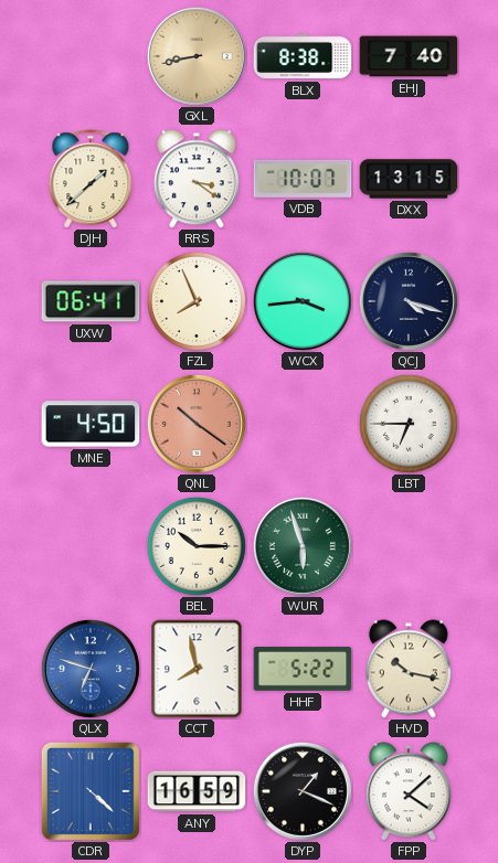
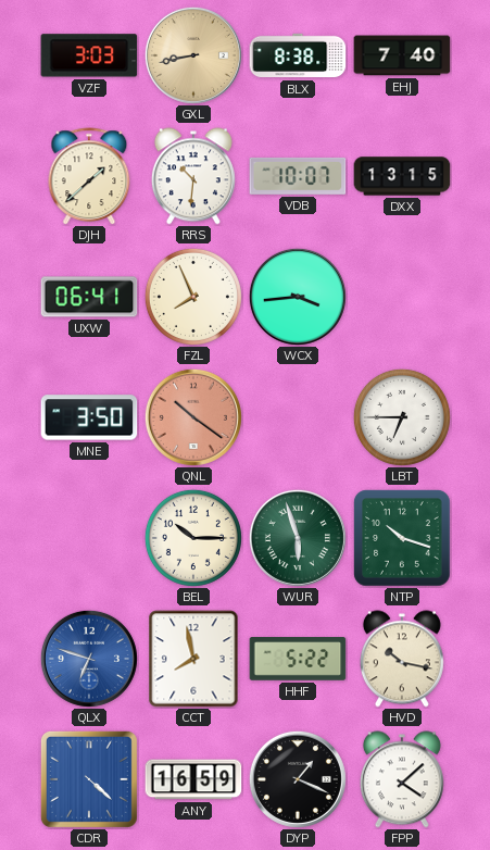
VZF: none -> 3:03
RRS: 3:21 -> 10:31
QCJ: 4:18 -> none
MNE: 4:50 -> 3:50
NTP: none -> 10:18
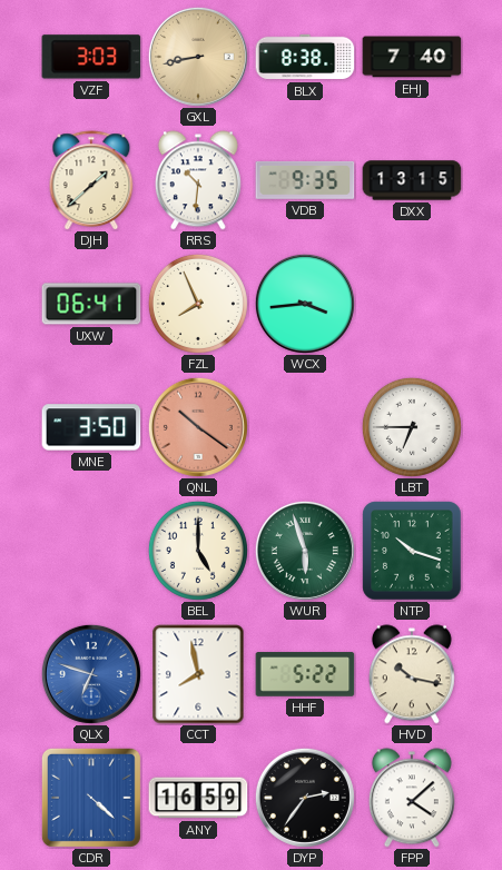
VDB: 10:07 -> 9:35
BEL: 10:15 -> 5:00
DYP: 1:19 -> 2:36
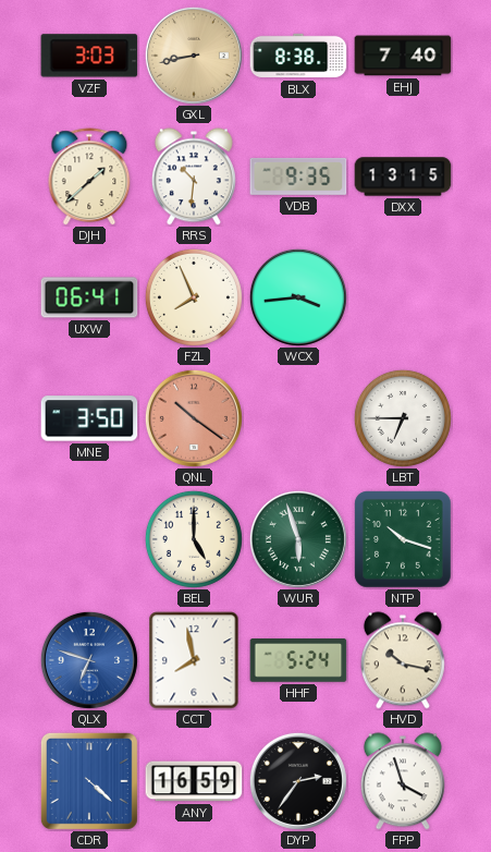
HHF: 5:22 -> 5:24
FPP: 4:08 -> 3:57
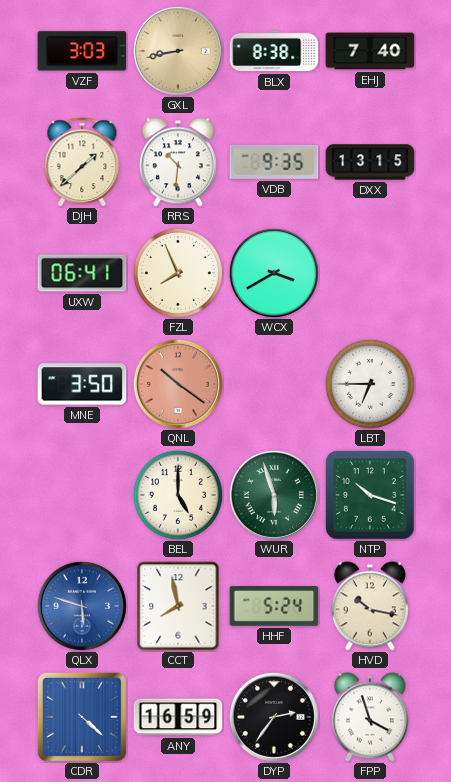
WCX: 3:44 -> 3:40
QLX: 6:48 -> 5:48
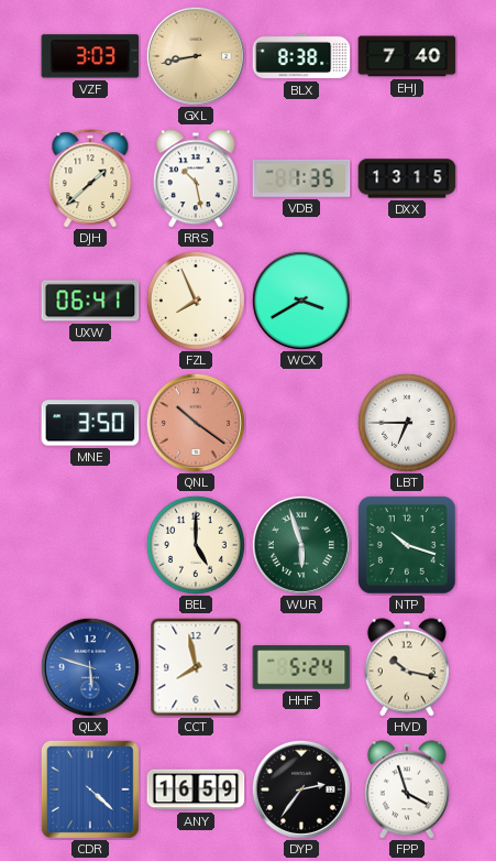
RRS: 10:31 -> 10:28
VDB: 9:35 -> 1:35
